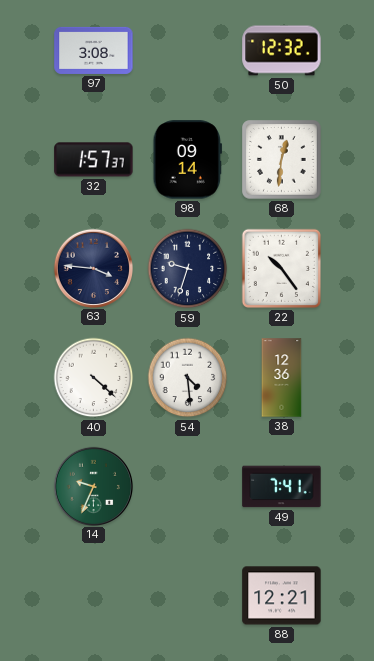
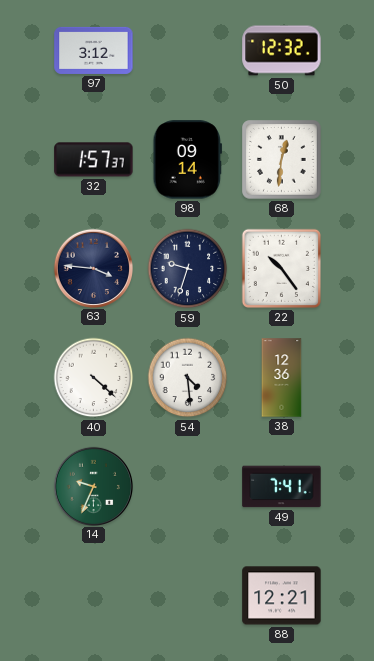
97: 3:08 -> 3:12
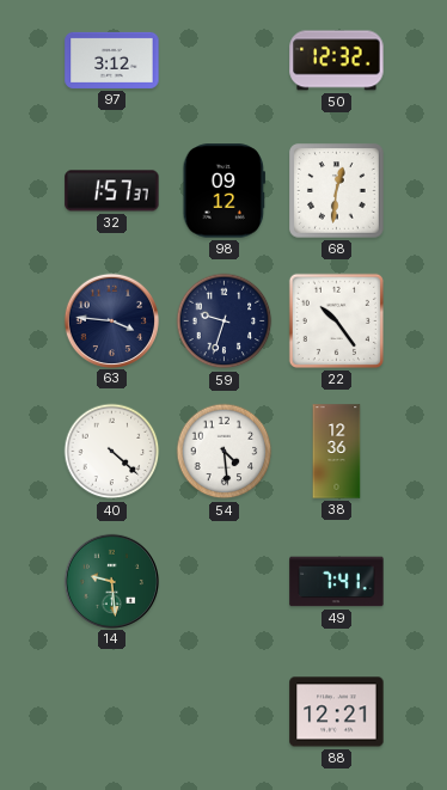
98: 09:14 -> 09:12
14: 9:34 -> 9:29
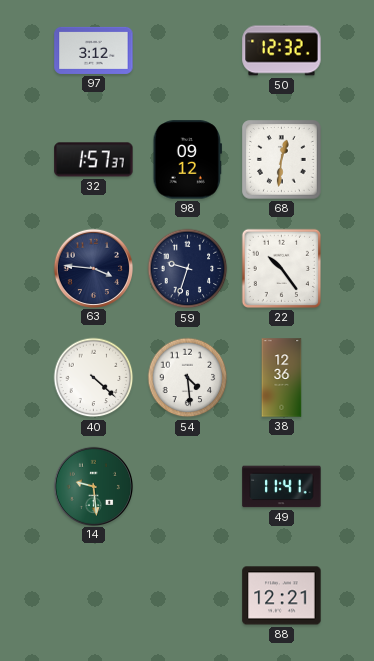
49: 7:41 -> 11:41
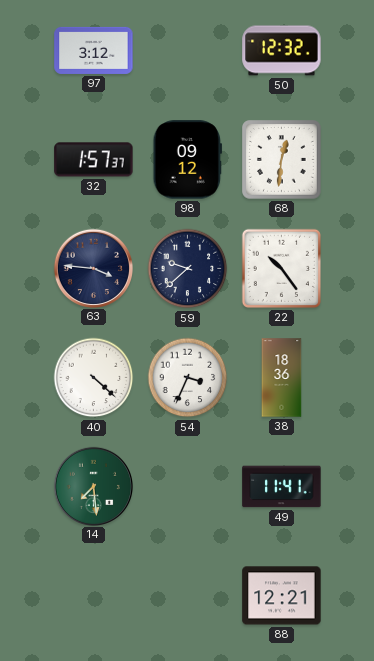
59: 9:33 -> 9:38
54: 4:29 -> 3:34
38: 12:36 -> 18:36
14: 9:29 -> 7:29
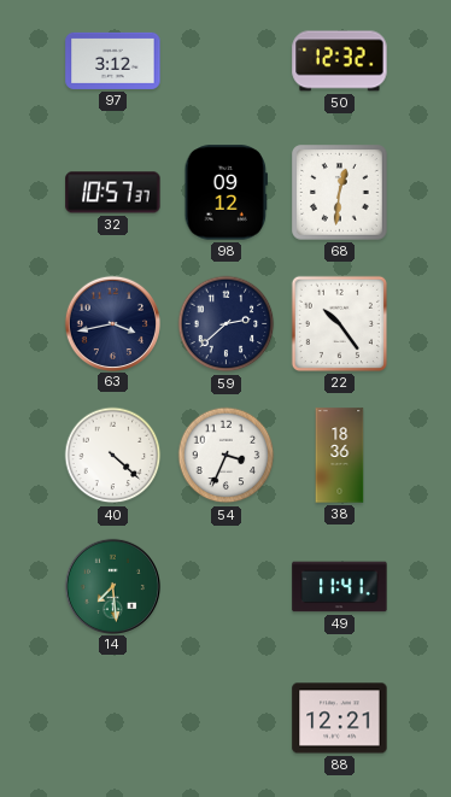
32: 1:57 -> 10:57
63: 3:46 -> 3:43
59: 9:38 -> 2:38
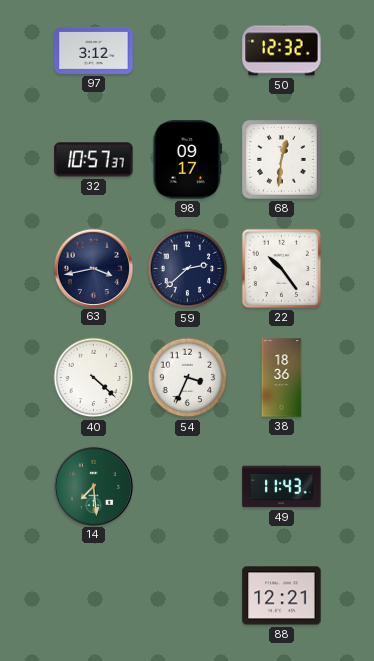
98: 09:12 -> 09:17
49: 11:41 -> 11:43
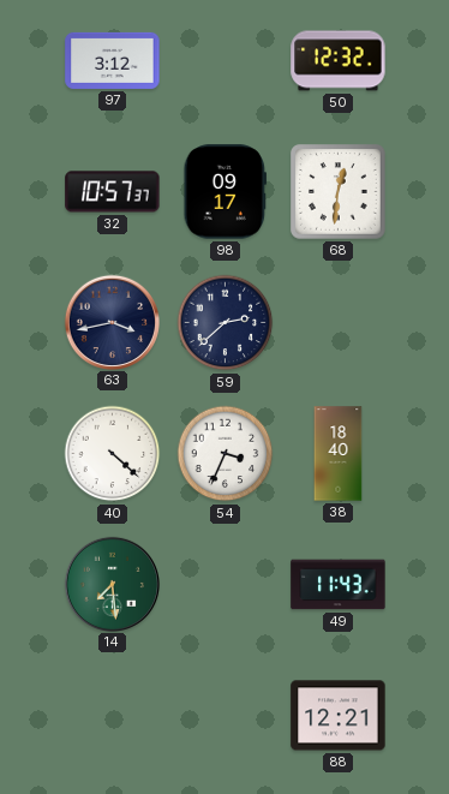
22: 10:24 -> none
38: 18:36 -> 18:40
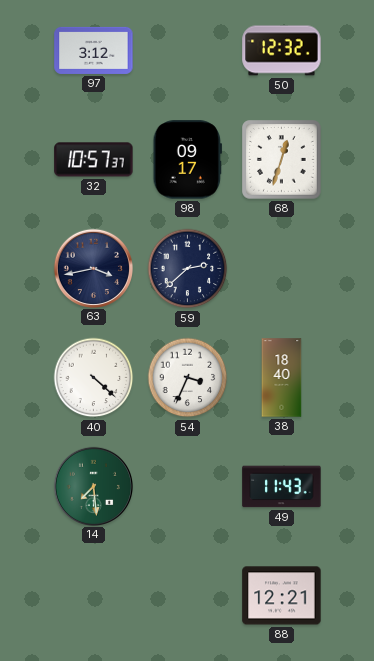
68: 12:31 -> 12:33
